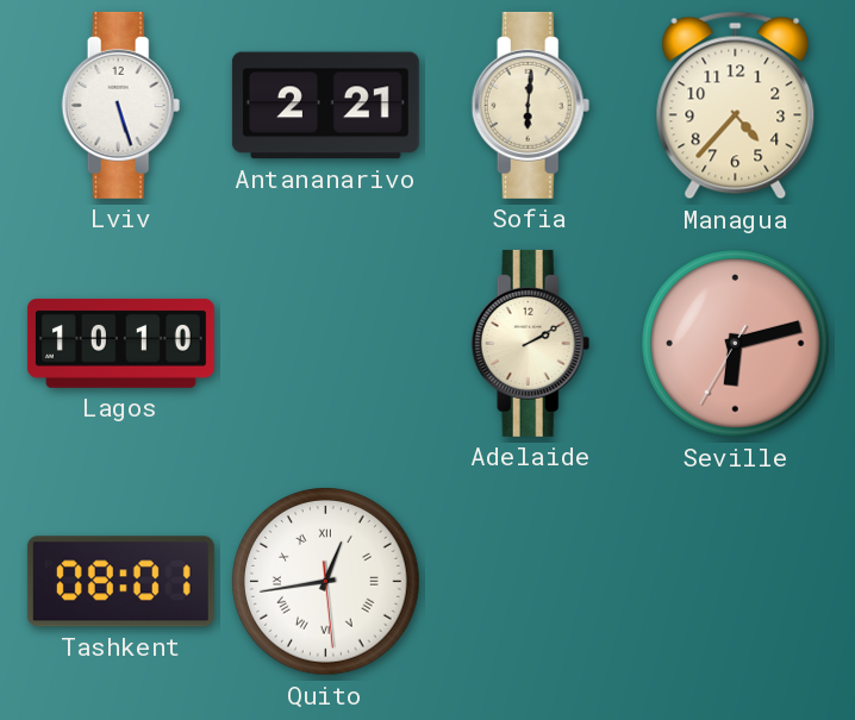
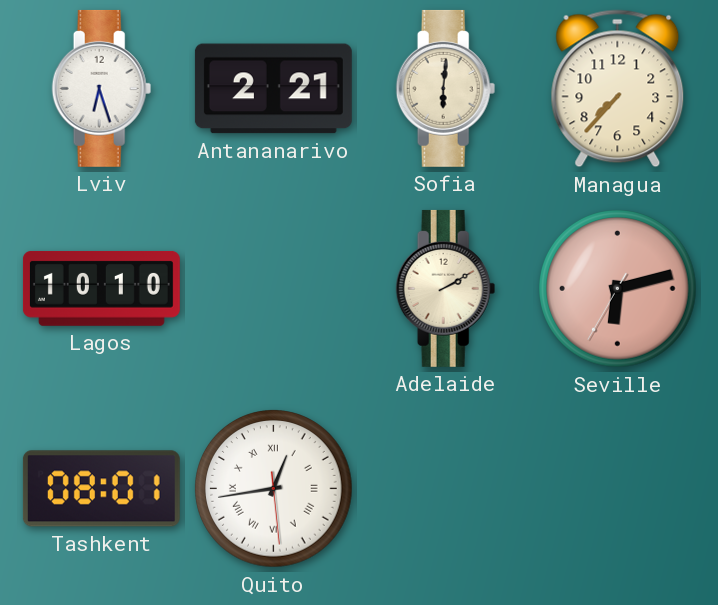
Lviv: 5:27 -> 6:27
Managua: 4:37 -> 7:37
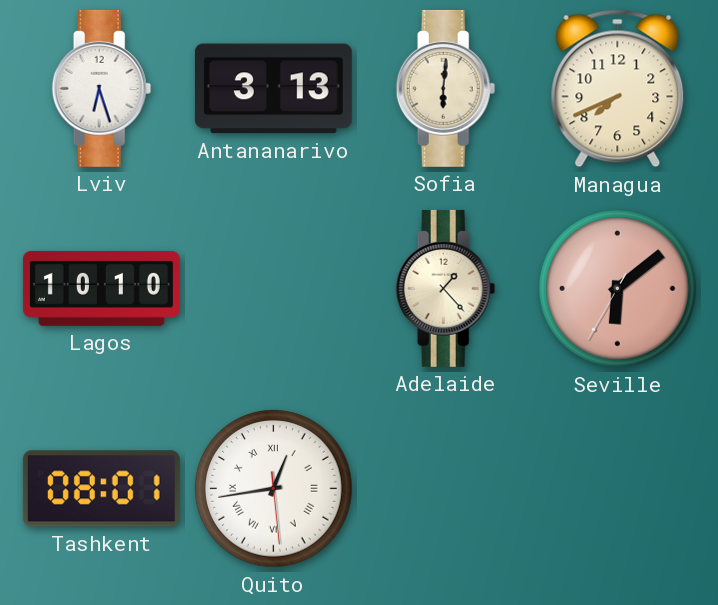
Antananarivo: 2:21 -> 3:13
Managua: 7:37 -> 7:41
Adelaide: 2:10 -> 1:23
Seville: 6:12 -> 6:08
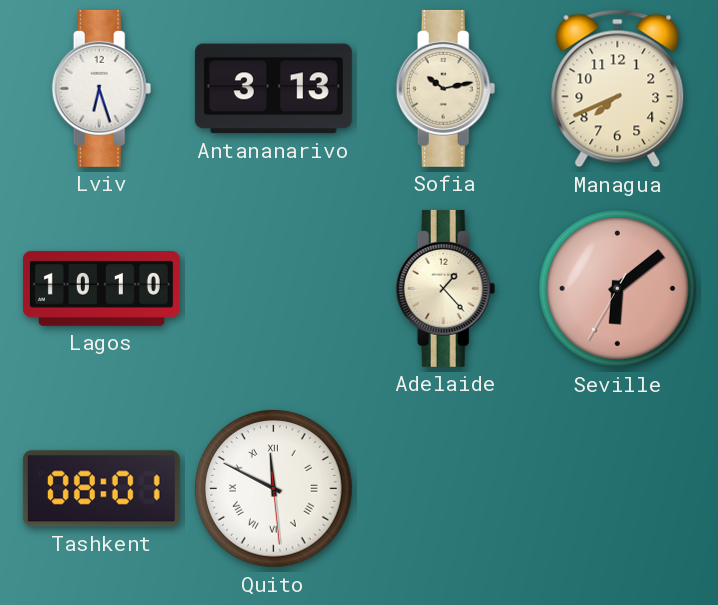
Sofia: 6:01 -> 10:13
Quito: 12:43 -> 11:49
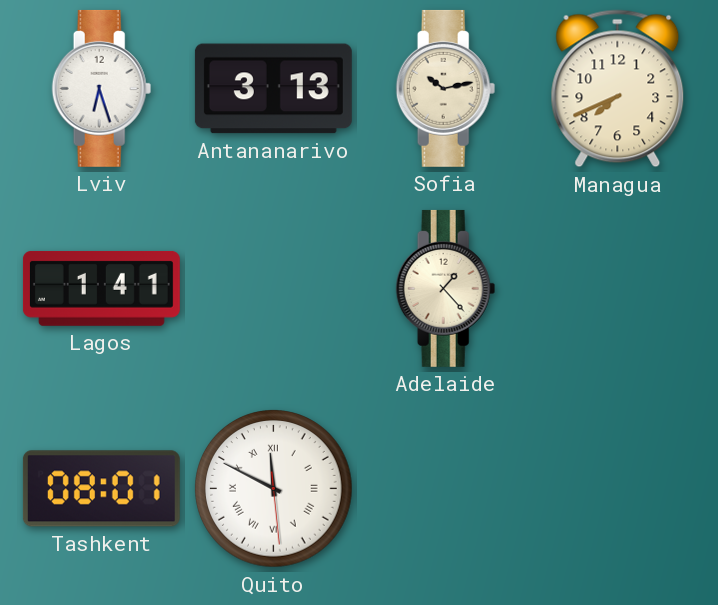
Lagos: 10:10 -> 1:41
Seville: 6:08 -> none
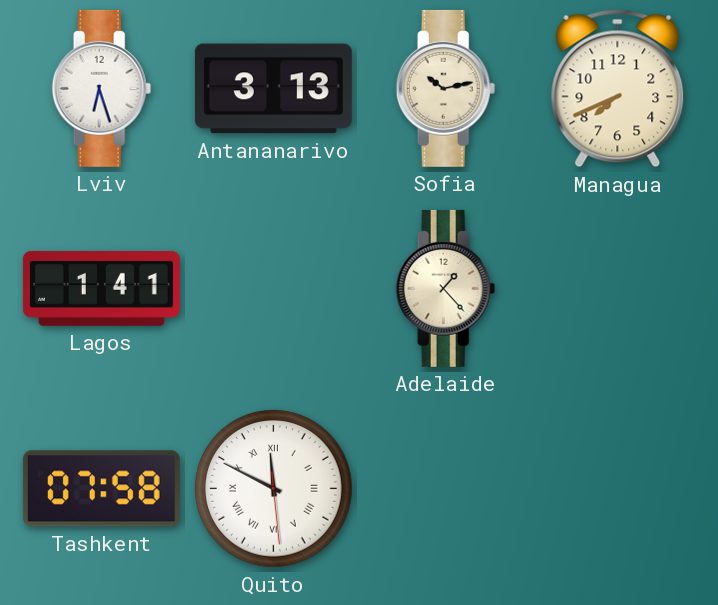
Tashkent: 08:01 -> 07:58
